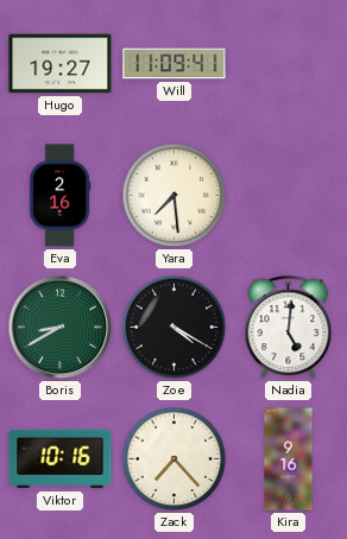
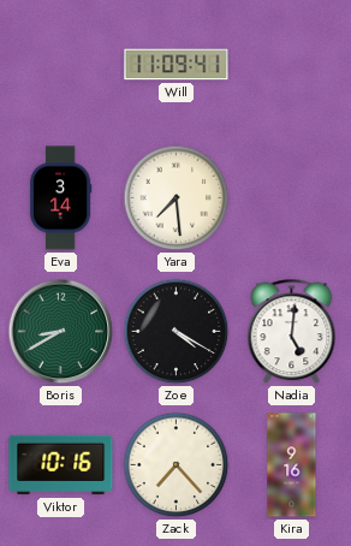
Hugo: 19:27 -> none
Eva: 2:16 -> 3:14
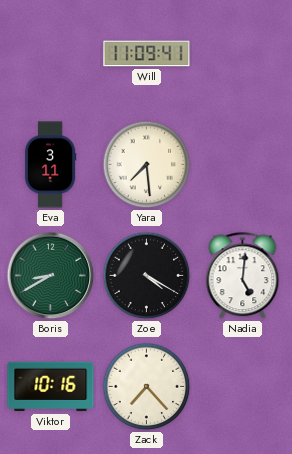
Eva: 3:14 -> 3:11
Kira: 9:16 -> none
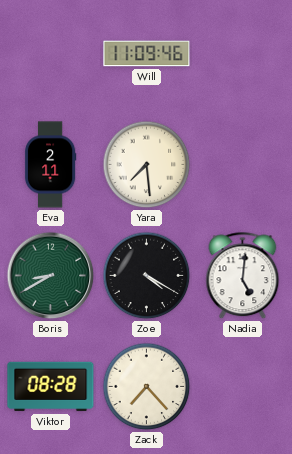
Will: 11:09:41 -> 11:09:46
Eva: 3:11 -> 2:11
Viktor: 10:16 -> 08:28
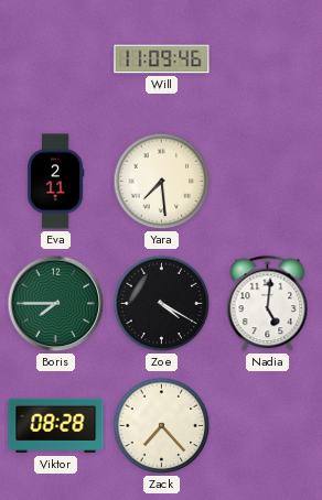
Boris: 8:40 -> 7:45
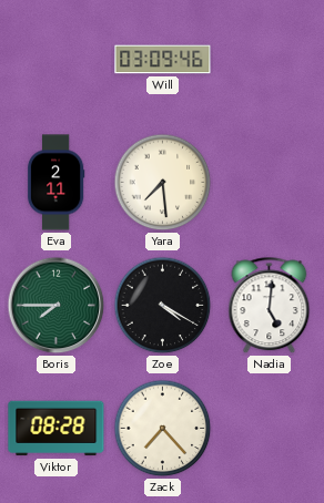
Will: 11:09 -> 03:09
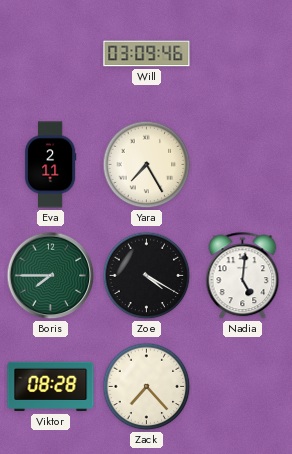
Yara: 7:29 -> 7:25
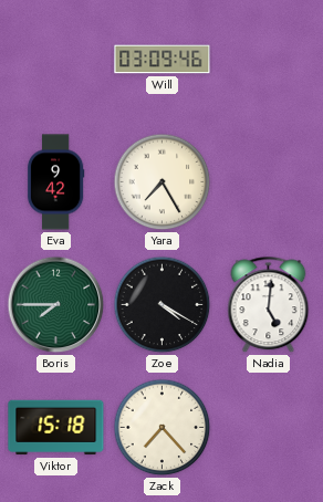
Eva: 2:11 -> 9:42
Viktor: 08:28 -> 15:18
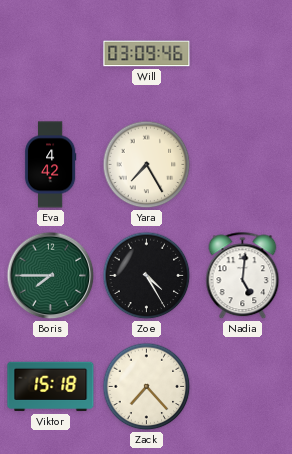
Eva: 9:42 -> 4:42
Zoe: 4:20 -> 4:25
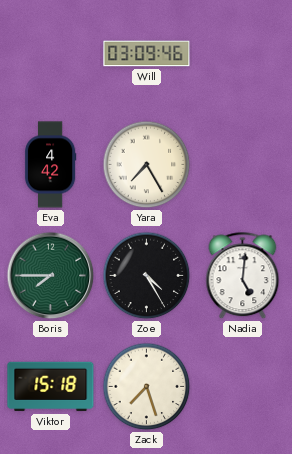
Zack: 7:23 -> 7:27
